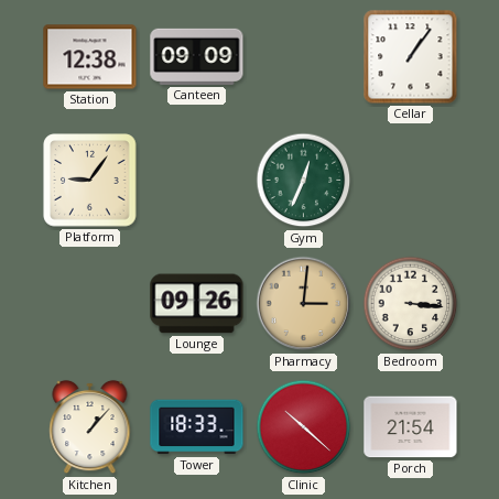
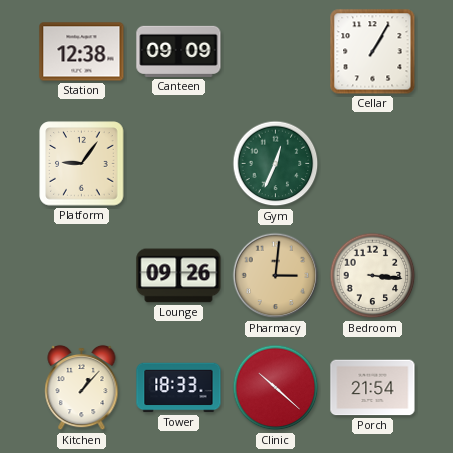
Cellar: 1:06 -> 1:05
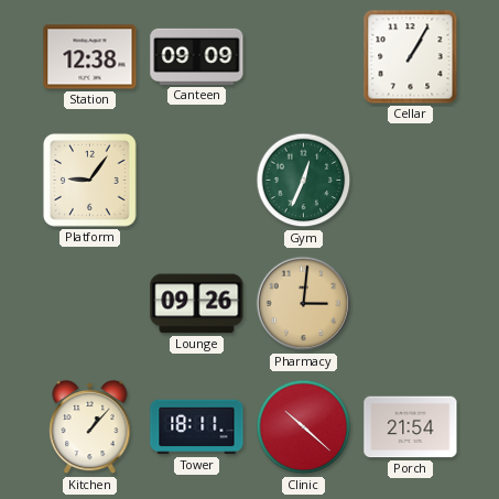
Bedroom: 3:16 -> none
Tower: 18:33 -> 18:11
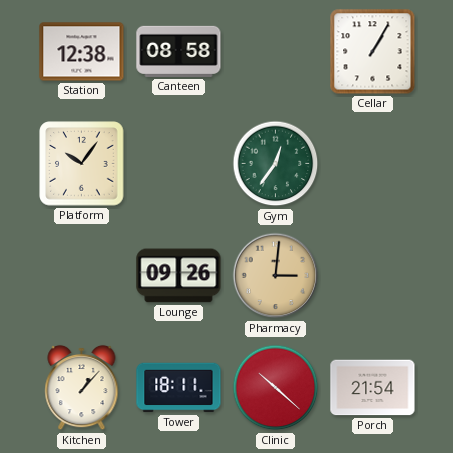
Canteen: 09:09 -> 08:58
Platform: 9:06 -> 10:06
Gym: 12:34 -> 12:36
